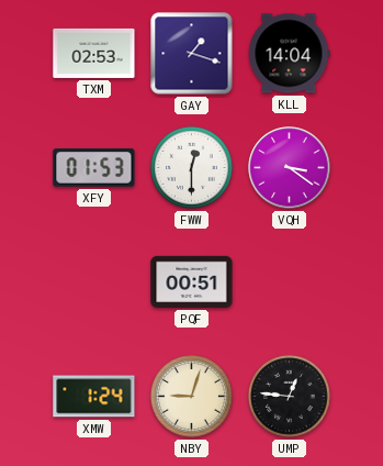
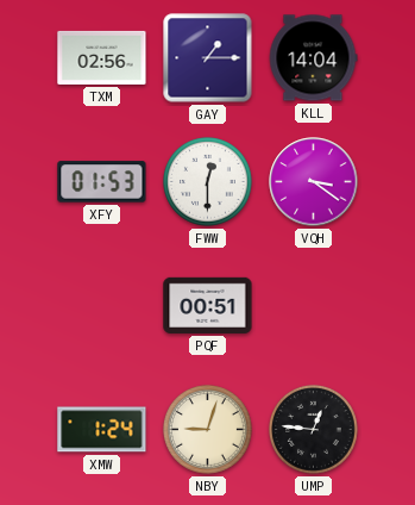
TXM: 02:53 -> 02:56
GAY: 1:18 -> 1:15
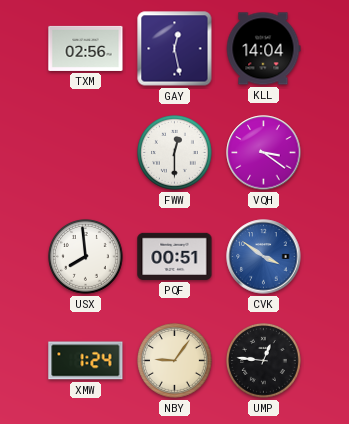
GAY: 1:15 -> 12:28
XFY: 01:53 -> none
USX: none -> 7:59
CVK: none -> 3:51
NBY: 9:03 -> 9:06
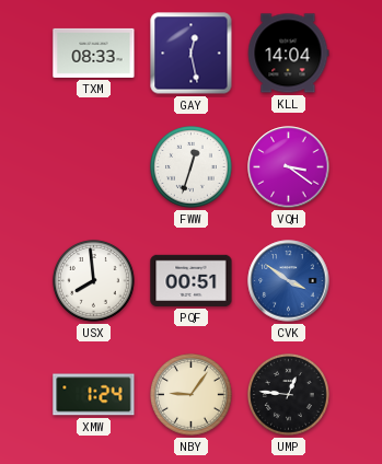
TXM: 02:56 -> 08:33
FWW: 12:30 -> 12:33
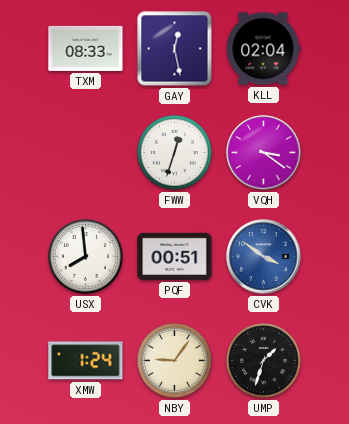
KLL: 14:04 -> 02:04
UMP: 12:46 -> 1:33
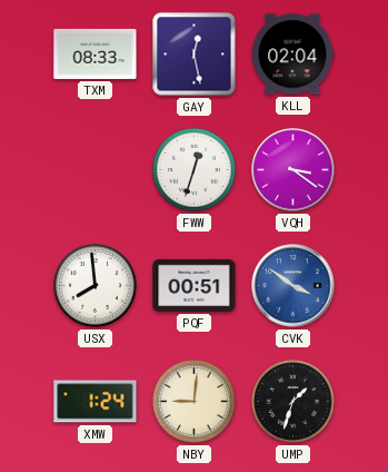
NBY: 9:06 -> 9:01
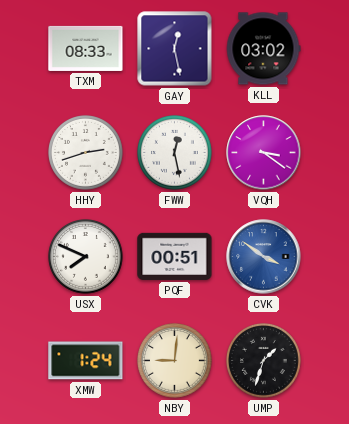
KLL: 02:04 -> 03:02
HHY: none -> 2:42
FWW: 12:33 -> 12:28
USX: 7:59 -> 7:49
